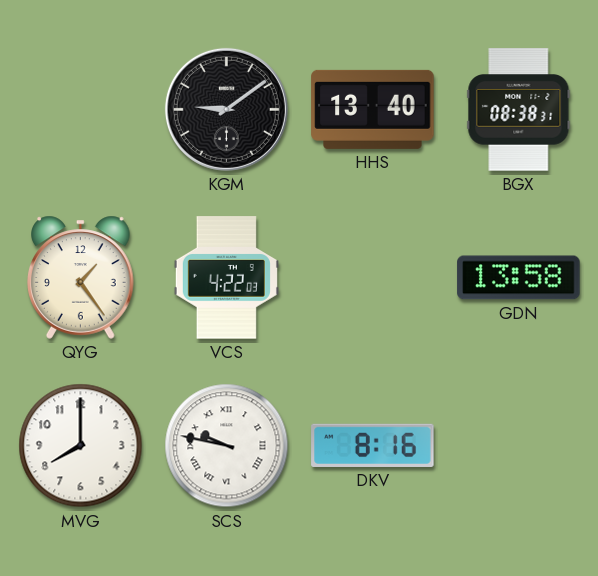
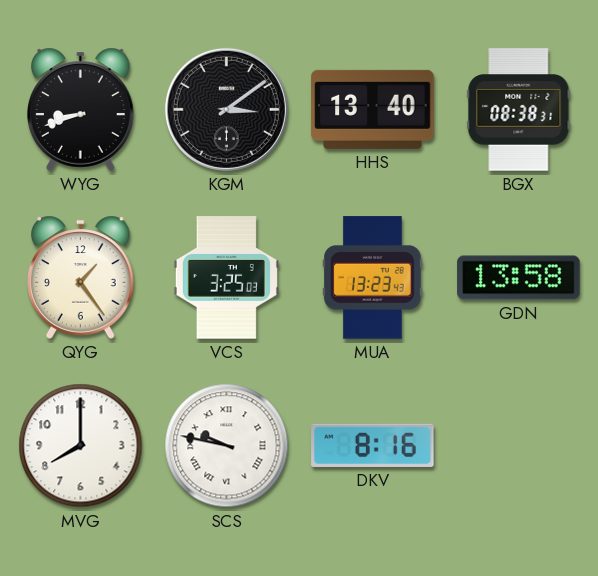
WYG: none -> 8:42
KGM: 9:09 -> 3:09
VCS: 4:22 -> 3:25
MUA: none -> 13:23
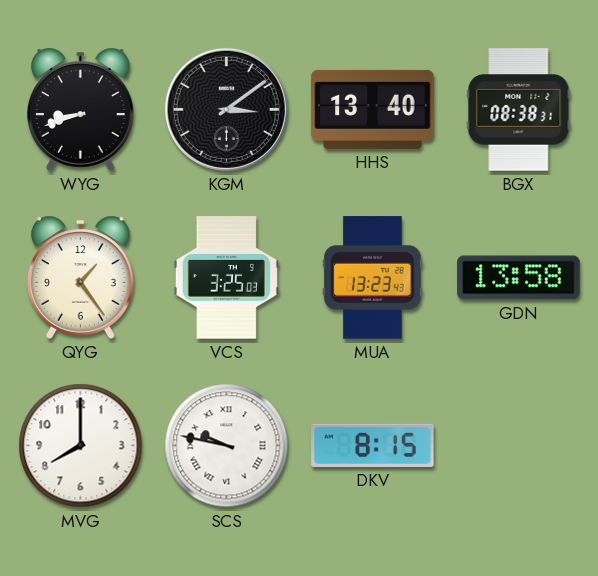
DKV: 8:16 -> 8:15
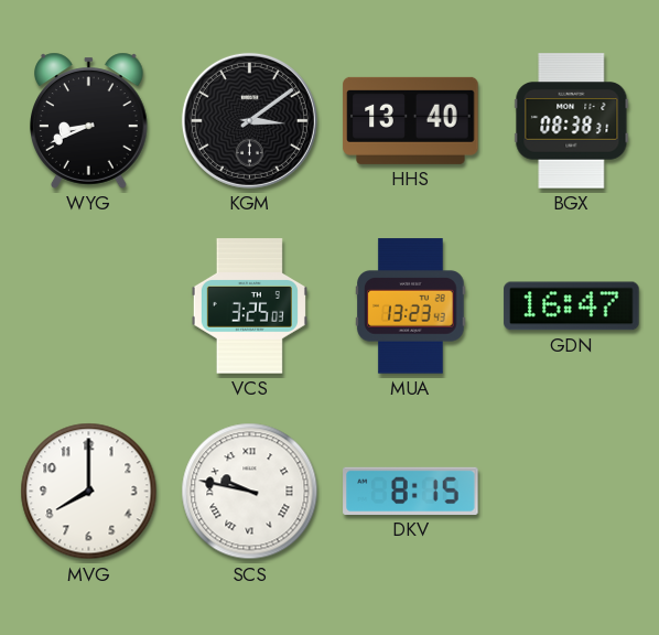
WYG: 8:42 -> 8:41
QYG: 1:24 -> none
GDN: 13:58 -> 16:47
